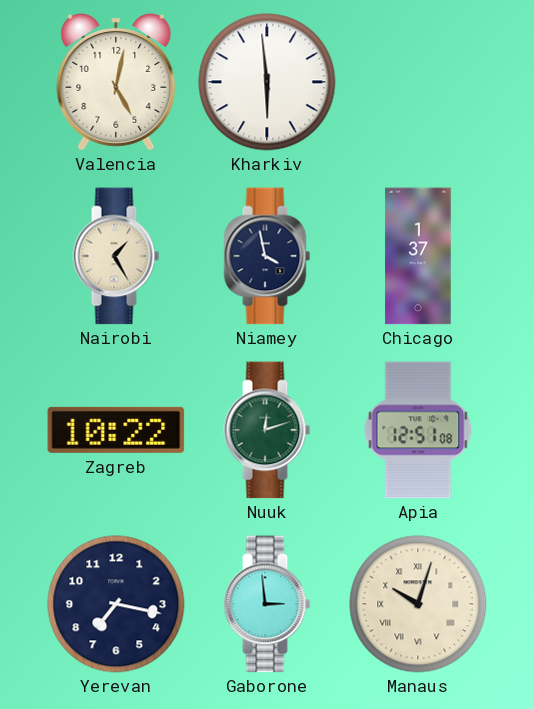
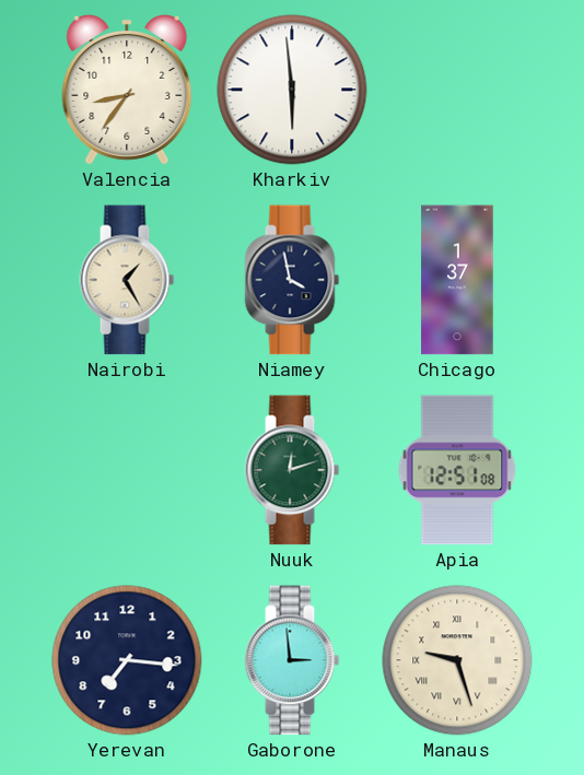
Valencia: 5:02 -> 8:36
Zagreb: 10:22 -> none
Yerevan: 7:17 -> 7:16
Manaus: 10:03 -> 9:27
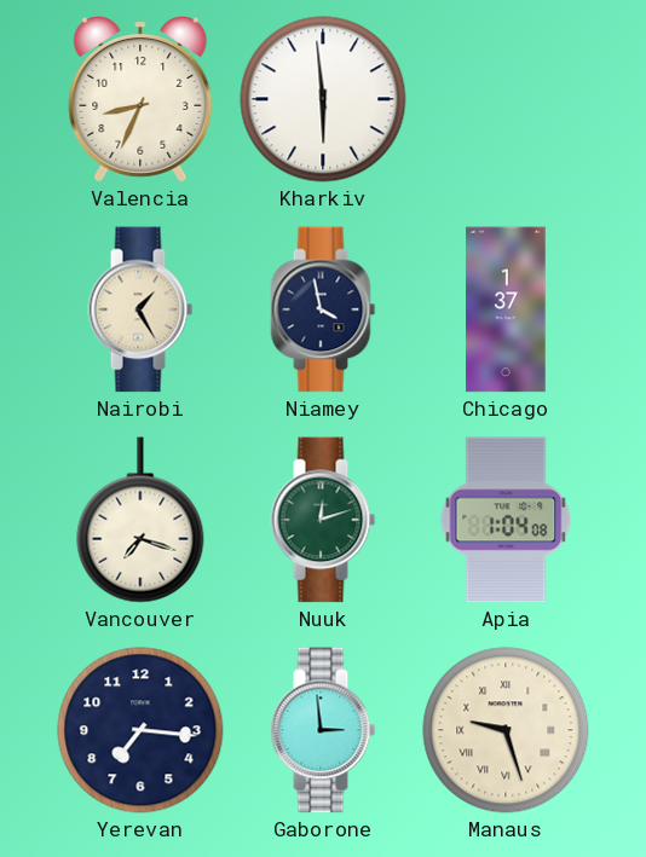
Valencia: 8:36 -> 8:34
Vancouver: none -> 7:18
Apia: 12:51 -> 1:04
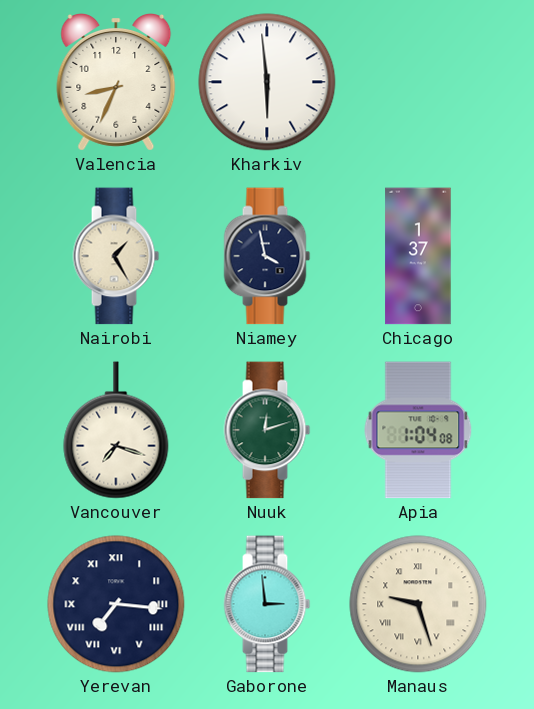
Yerevan numerals: Arabic -> Roman
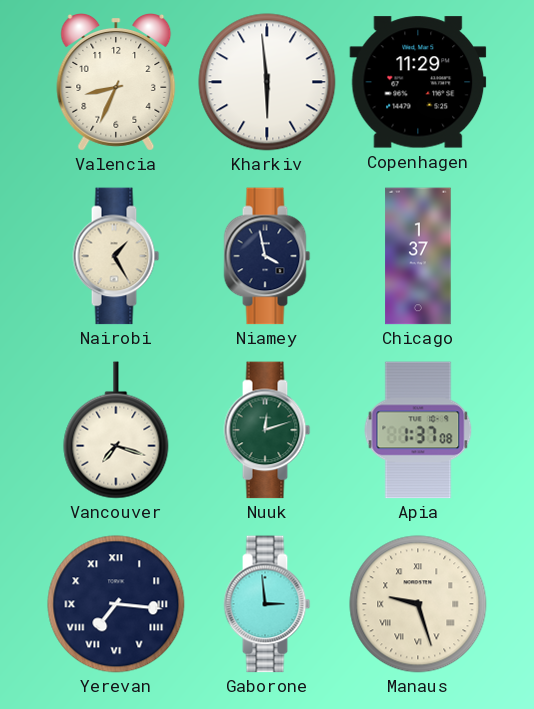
Copenhagen: none -> 11:29
Apia: 1:04 -> 1:37
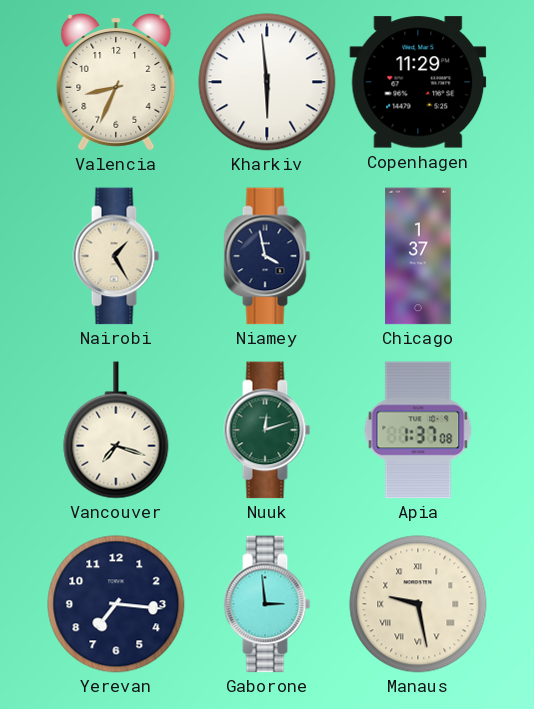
Yerevan numerals: Roman -> Arabic
Manaus: 9:27 -> 9:28
